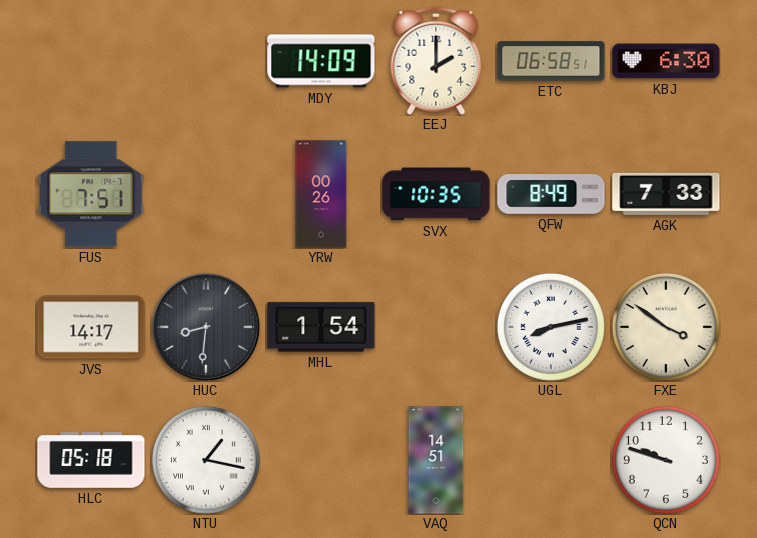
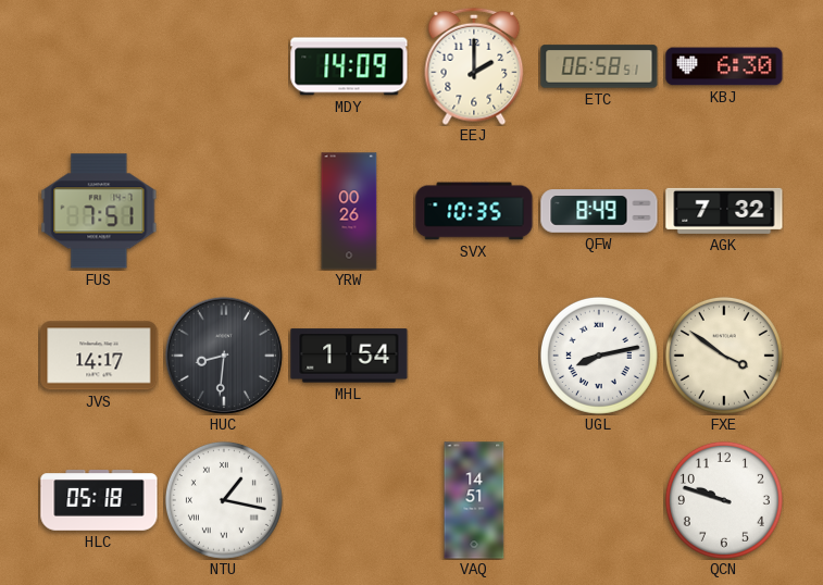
AGK: 7:33 -> 7:32
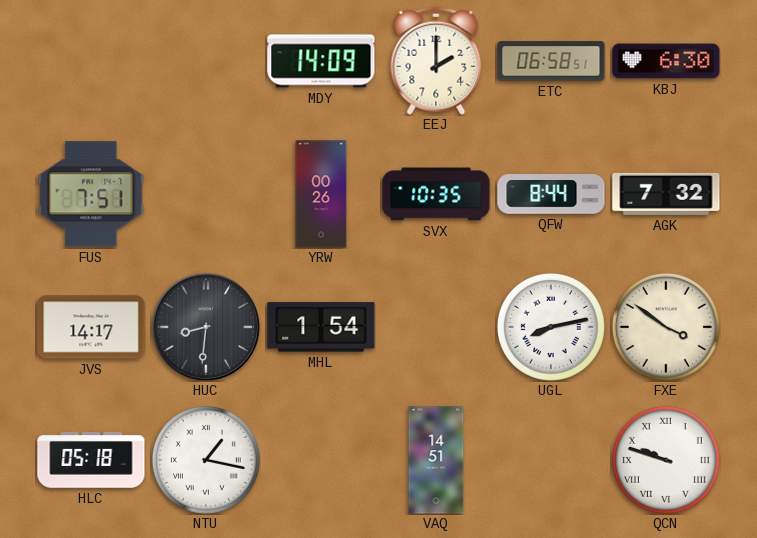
QFW: 8:49 -> 8:44
QCN numerals: Arabic -> Roman
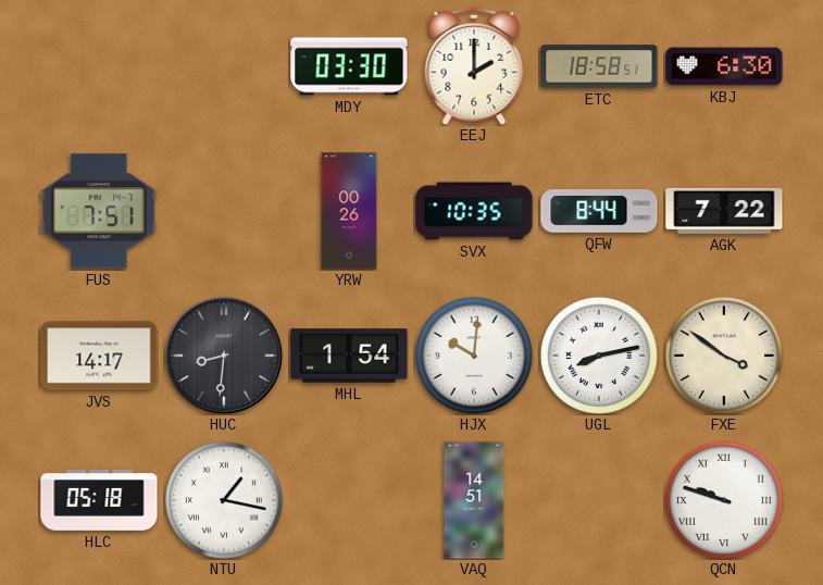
MDY: 14:09 -> 03:30
ETC: 06:58 -> 18:58
AGK: 7:32 -> 7:22
HJX: none -> 10:01
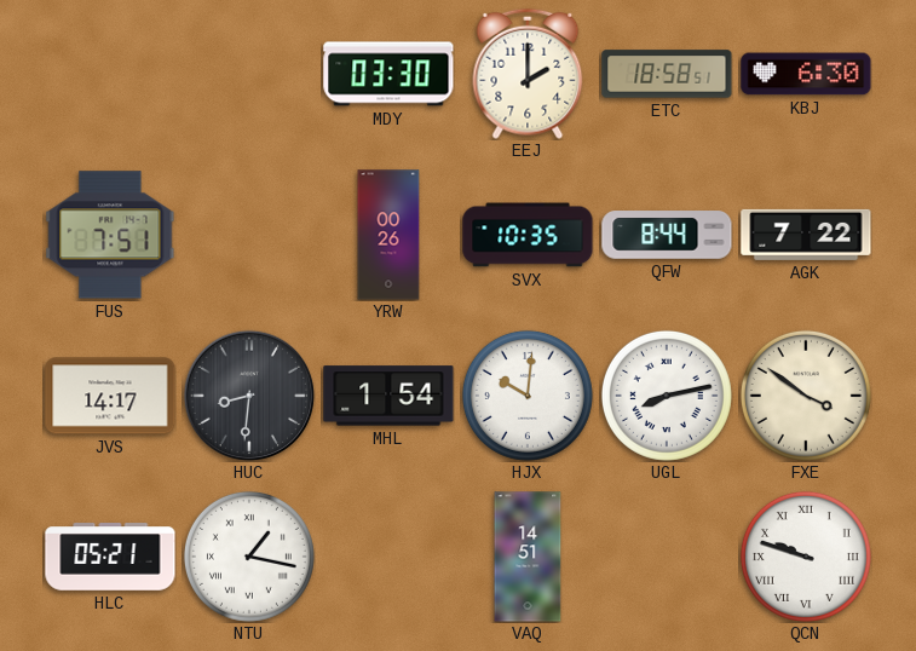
HLC: 05:18 -> 05:21
